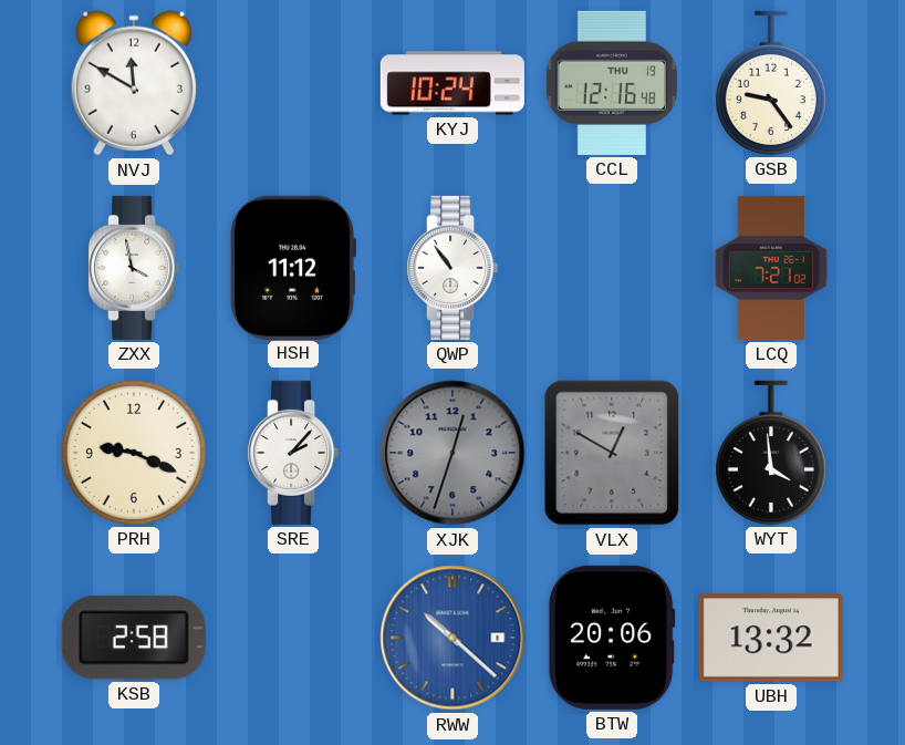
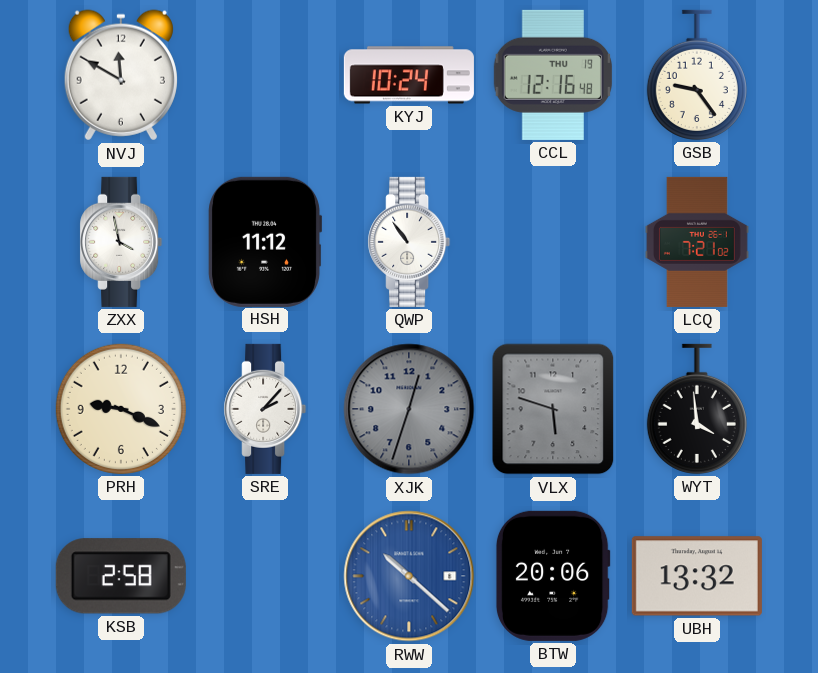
VLX: 12:50 -> 5:48
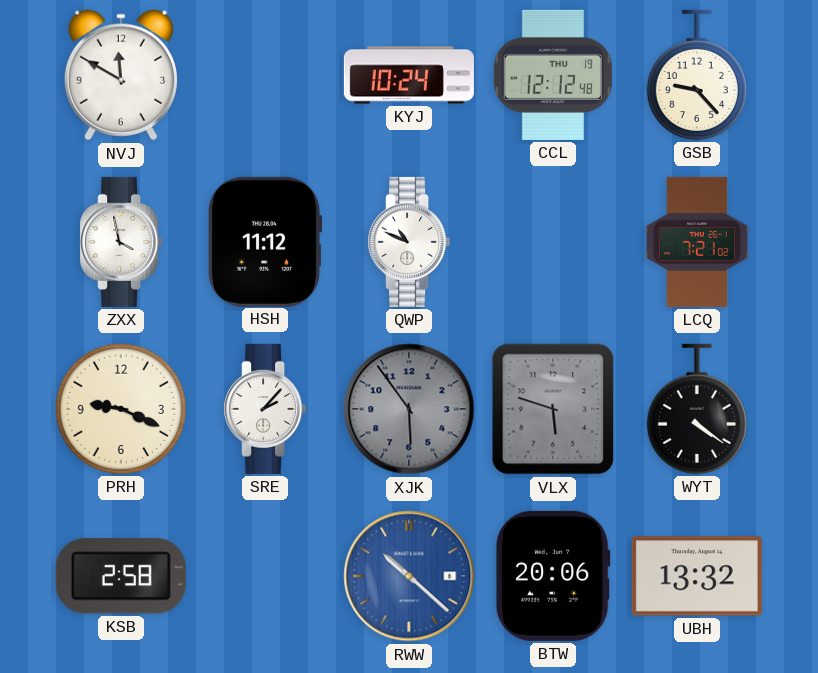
CCL: 12:16 -> 12:12
GSB: 9:24 -> 9:23
QWP: 10:54 -> 10:49
XJK: 12:33 -> 5:54
WYT: 3:59 -> 4:21
